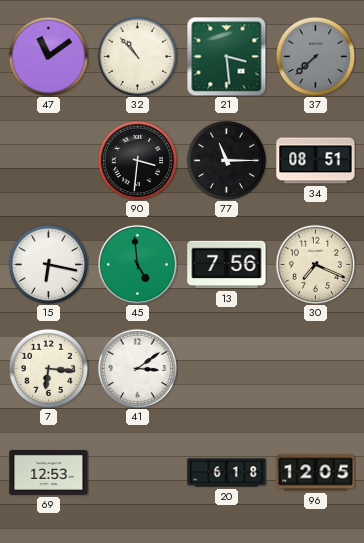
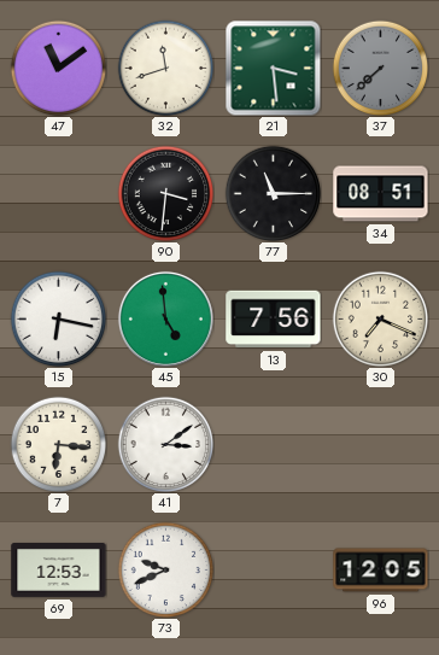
32: 10:53 -> 11:42
73: none -> 9:41
20: 6:18 -> none
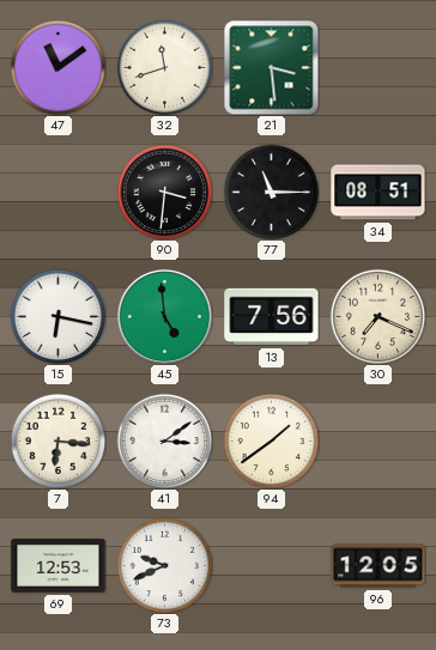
37: 7:38 -> none
94: none -> 1:39
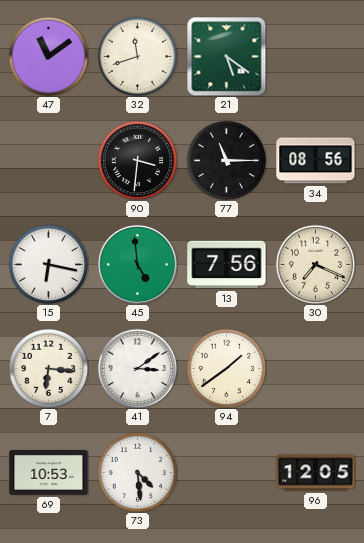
21: 3:29 -> 5:21
34: 08:51 -> 08:56
69: 12:53 -> 10:53
73: 9:41 -> 4:29
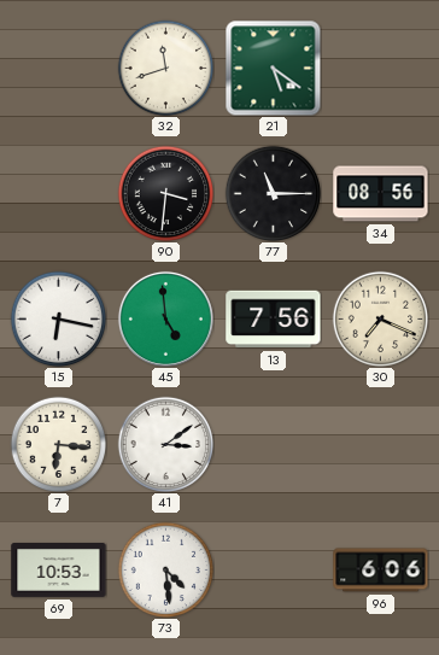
47: 11:09 -> none
94: 1:39 -> none
96: 12:05 -> 6:06
